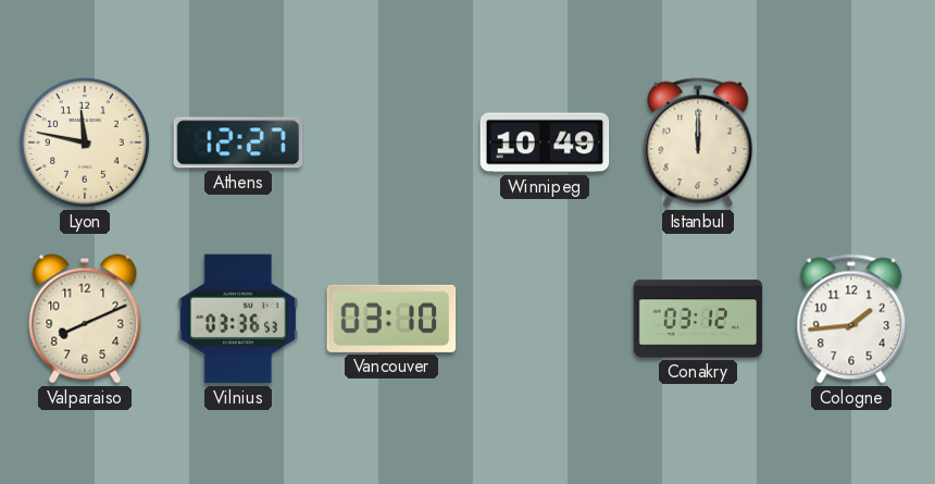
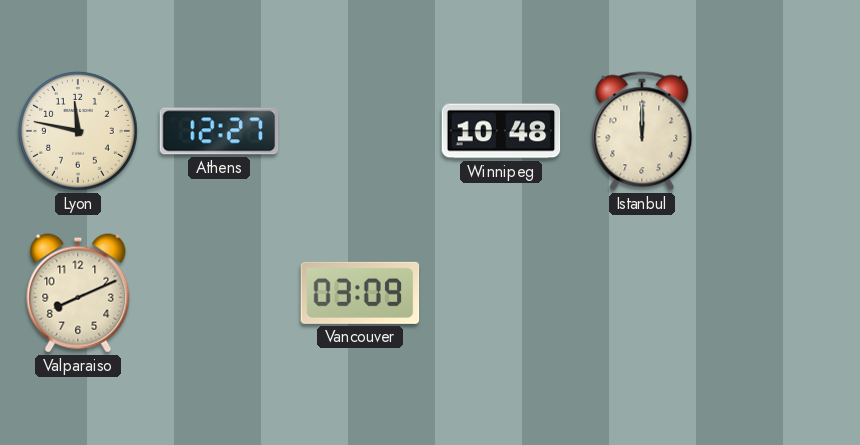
Winnipeg: 10:49 -> 10:48
Vilnius: 03:36 -> none
Vancouver: 03:10 -> 03:09
Conakry: 03:12 -> none
Cologne: 1:44 -> none
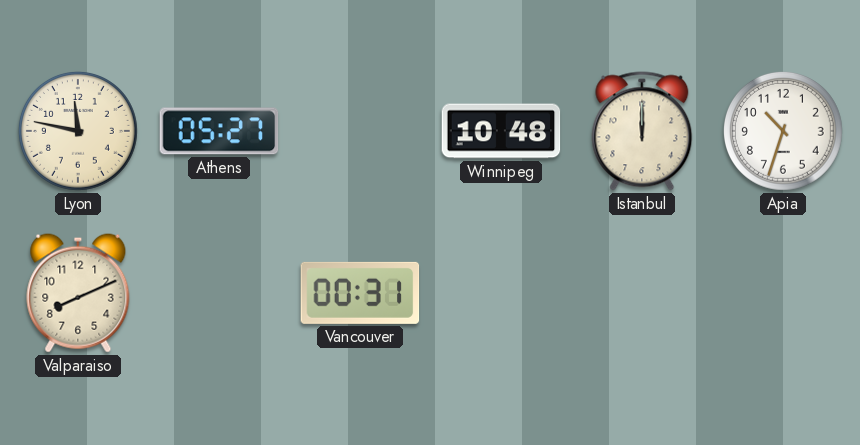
Athens: 12:27 -> 05:27
Apia: none -> 10:33
Vancouver: 03:09 -> 00:31
